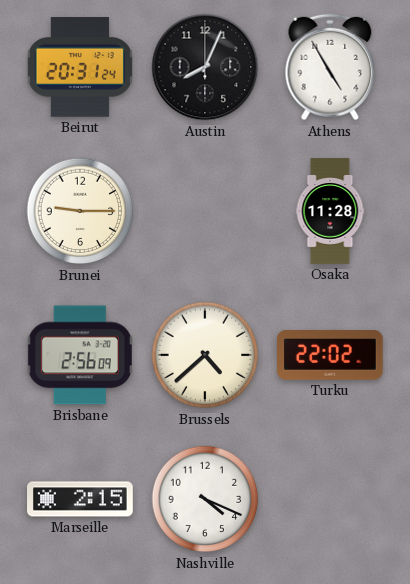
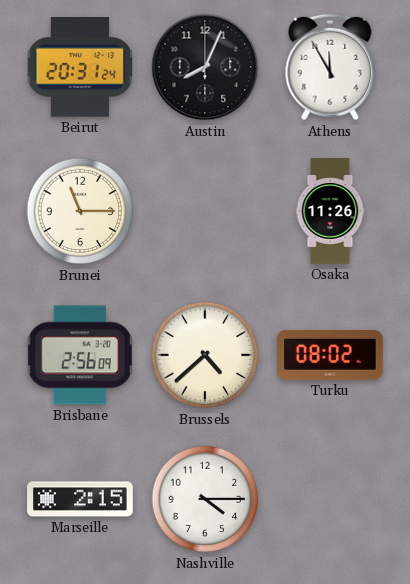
Athens: 4:55 -> 11:55
Brunei: 9:15 -> 11:15
Osaka: 11:28 -> 11:26
Turku: 22:02 -> 08:02
Nashville: 4:19 -> 4:15
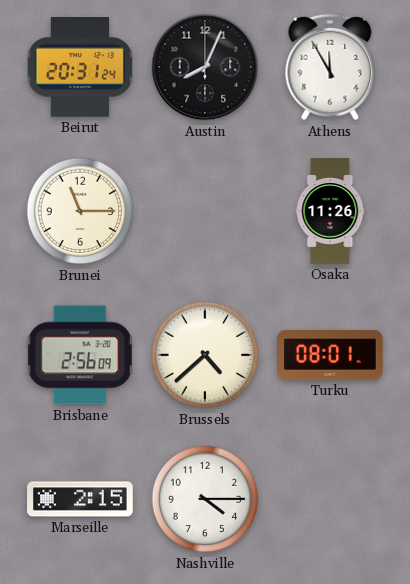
Turku: 08:02 -> 08:01
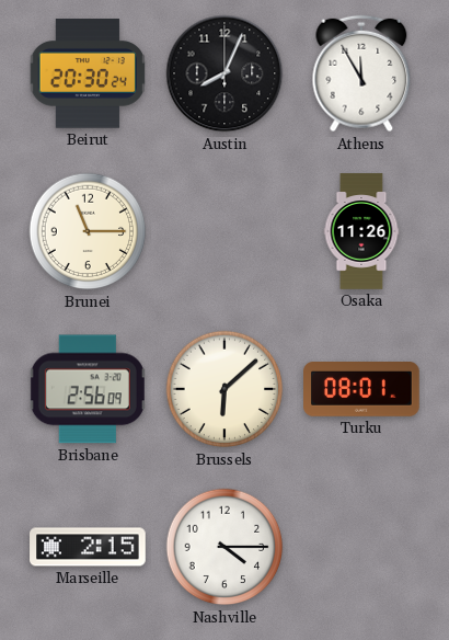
Beirut: 20:31 -> 20:30
Brussels: 4:38 -> 6:08
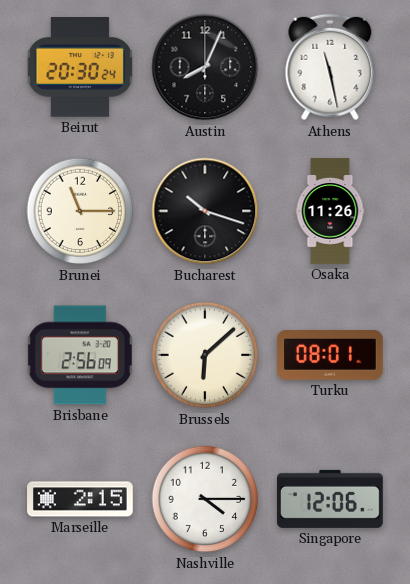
Athens: 11:55 -> 11:28
Bucharest: none -> 10:18
Singapore: none -> 12:06
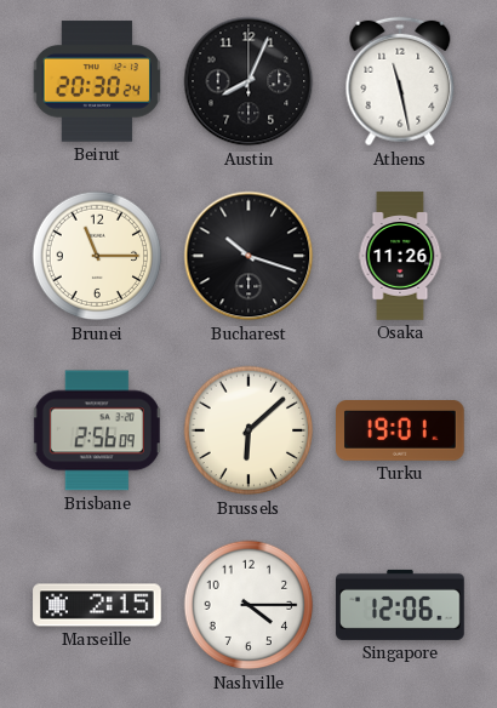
Turku: 08:01 -> 19:01
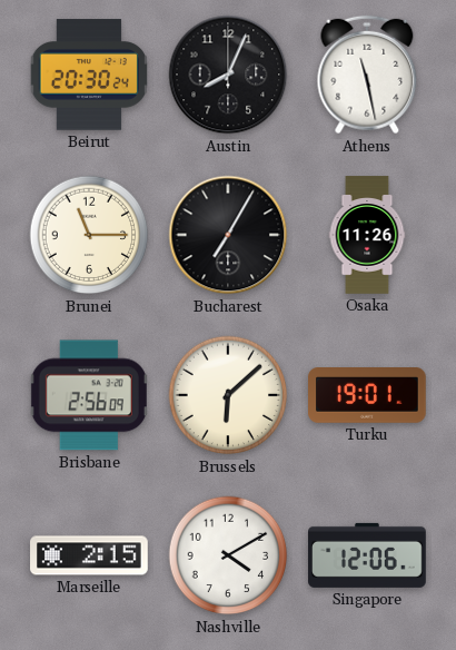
Bucharest: 10:18 -> 7:05
Nashville: 4:15 -> 4:10
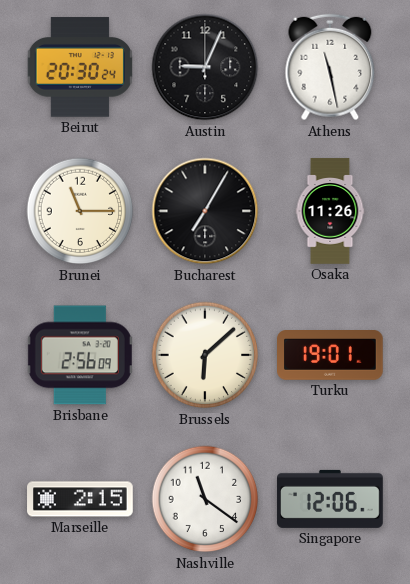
Austin: 8:04 -> 9:04
Nashville: 4:10 -> 11:21
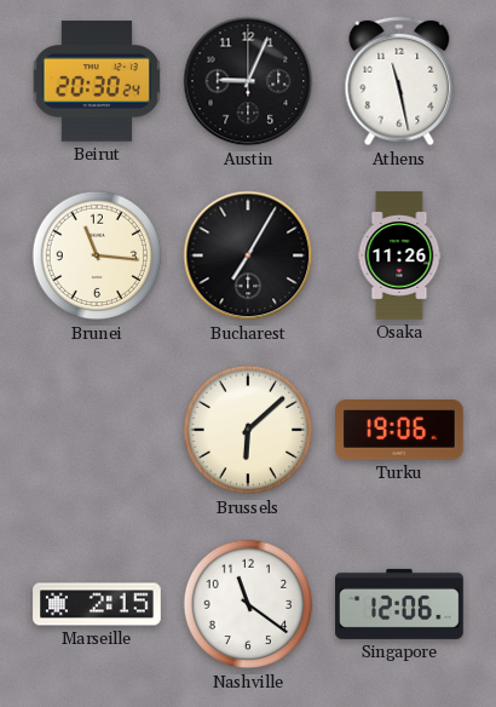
Brunei: 11:15 -> 11:16
Brisbane: 2:56 -> none
Turku: 19:01 -> 19:06
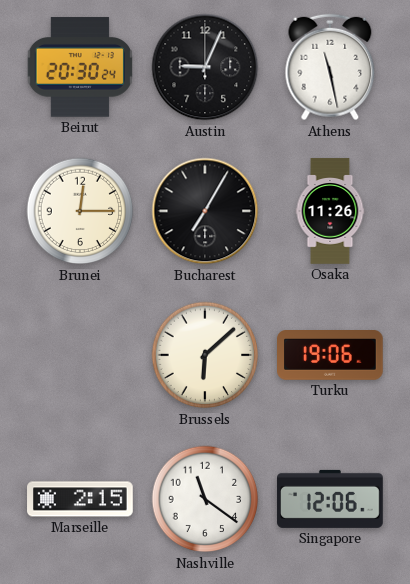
Brunei: 11:16 -> 12:15
